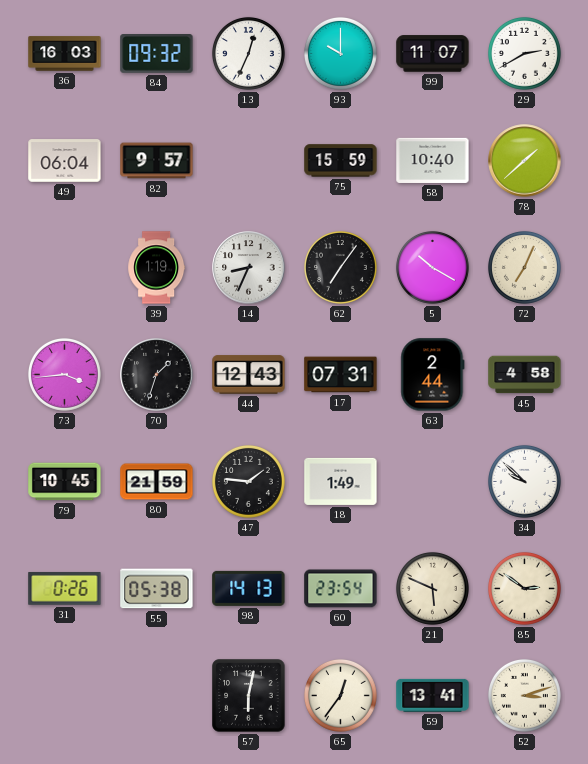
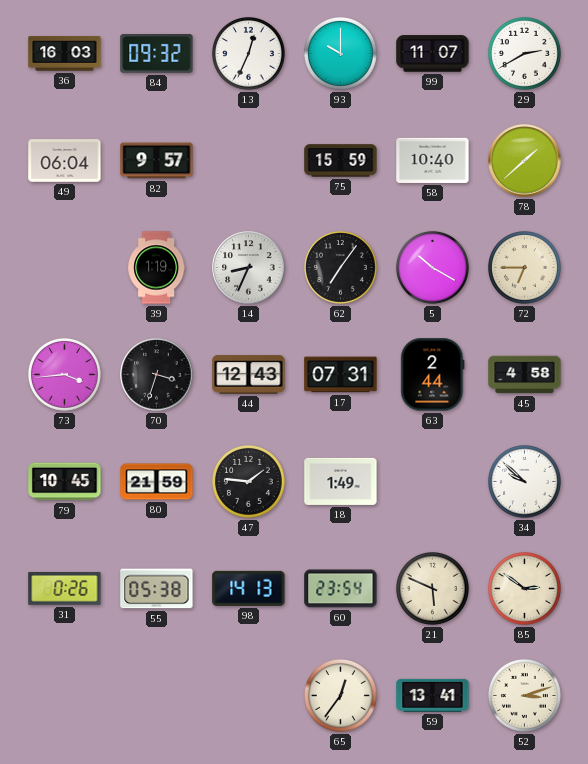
72: 7:04 -> 6:45
70: 1:33 -> 3:33
57: 6:02 -> none
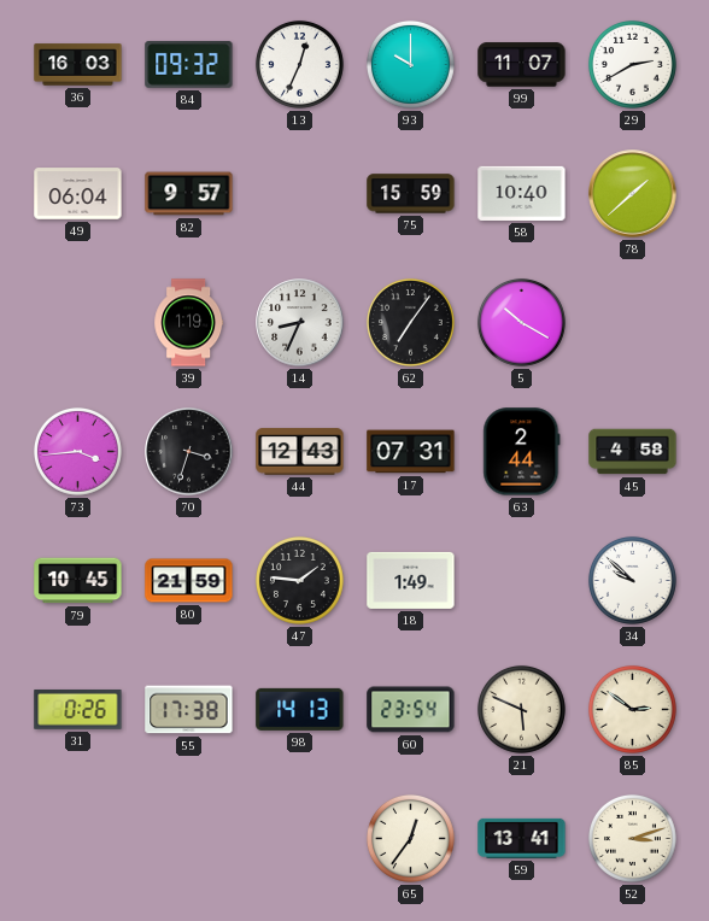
72: 6:45 -> none
55: 05:38 -> 17:38
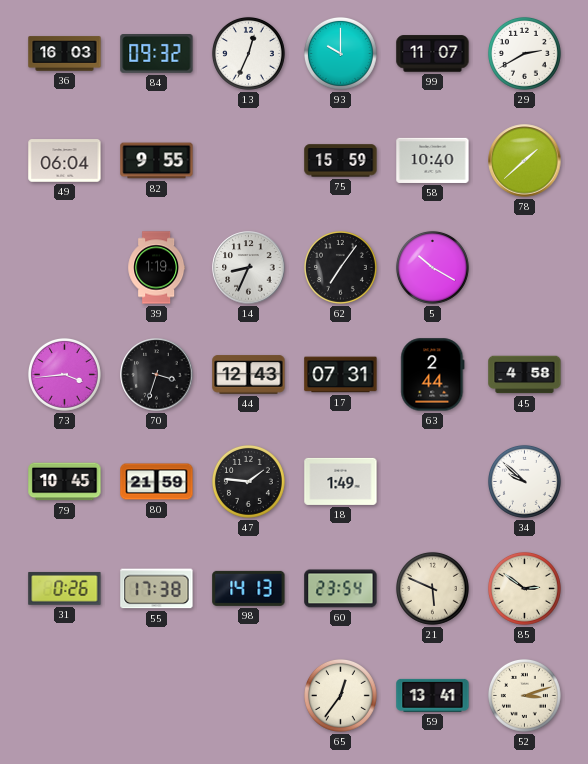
82: 9:57 -> 9:55
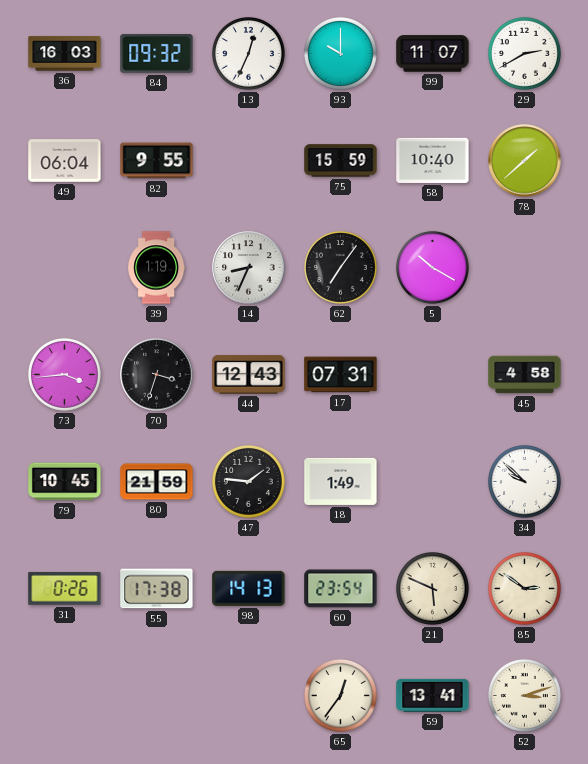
63: 2:44 -> none
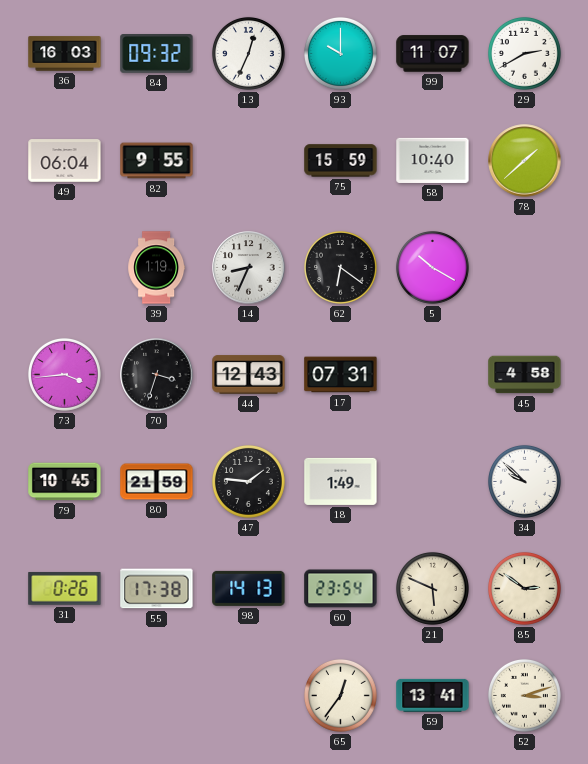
62: 7:06 -> 6:21
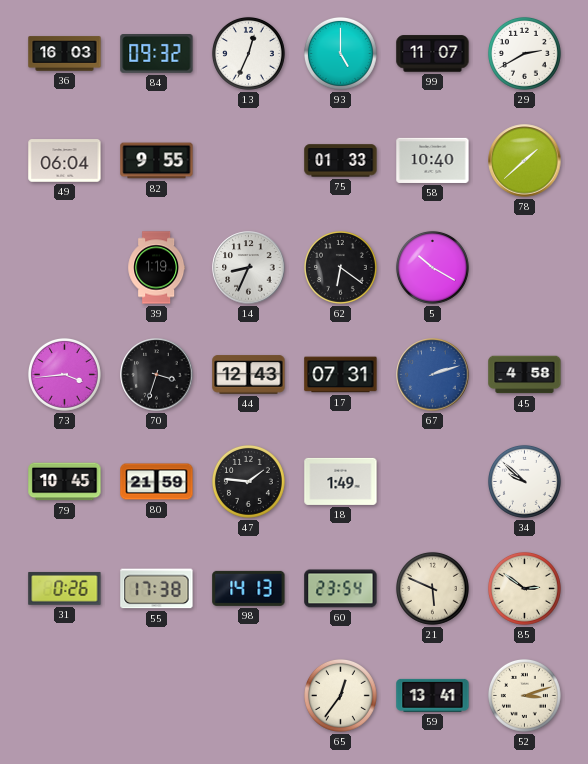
93: 10:00 -> 5:00
75: 15:59 -> 01:33
67: none -> 2:12
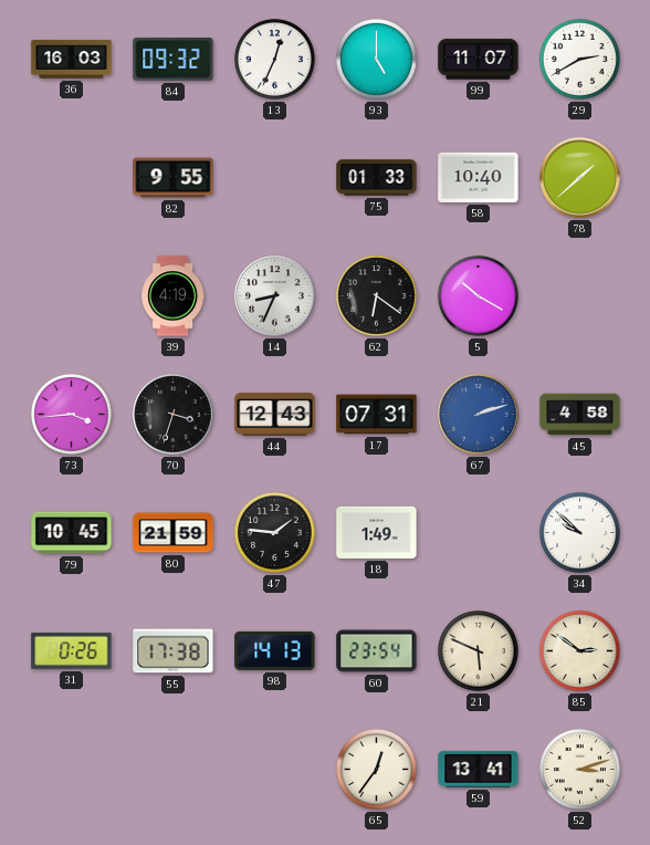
49: 06:04 -> none
39: 1:19 -> 4:19
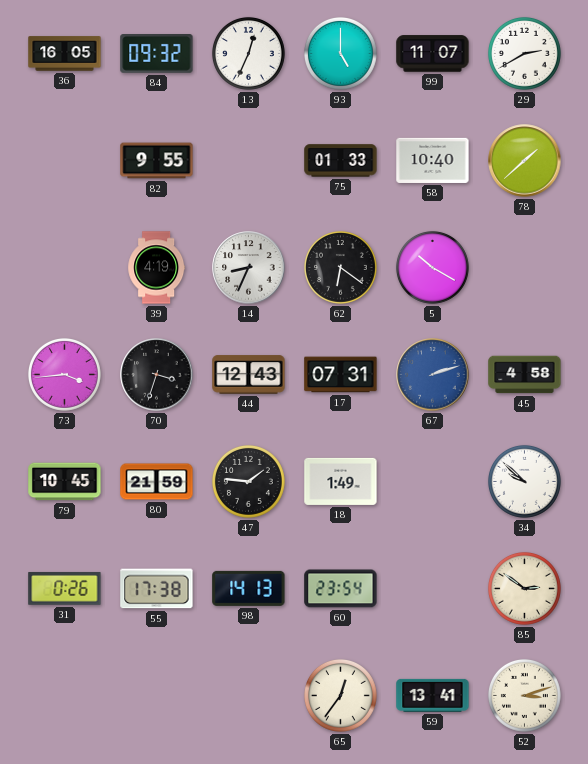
36: 16:03 -> 16:05
21: 5:49 -> none
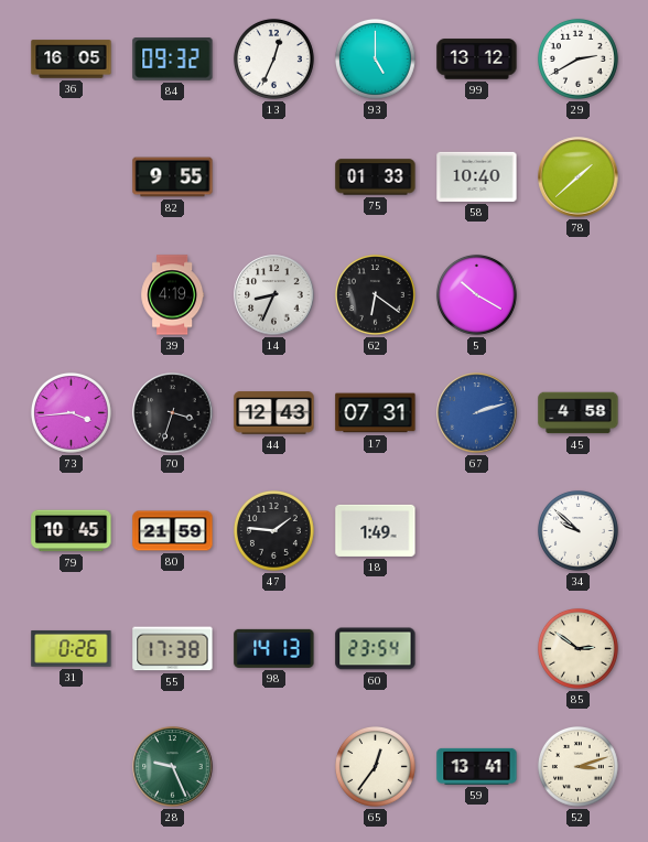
99: 11:07 -> 13:12
28: none -> 9:26
